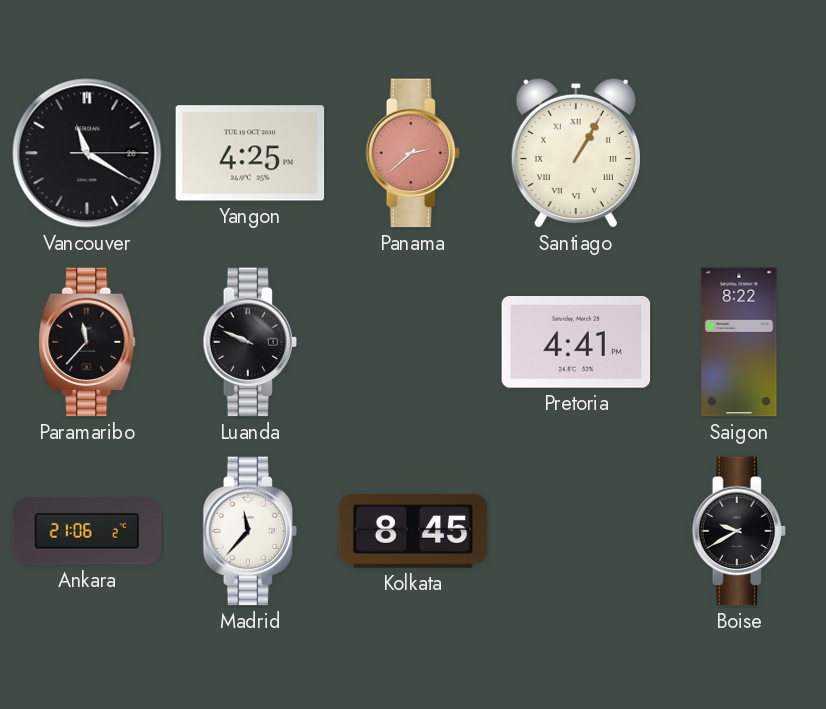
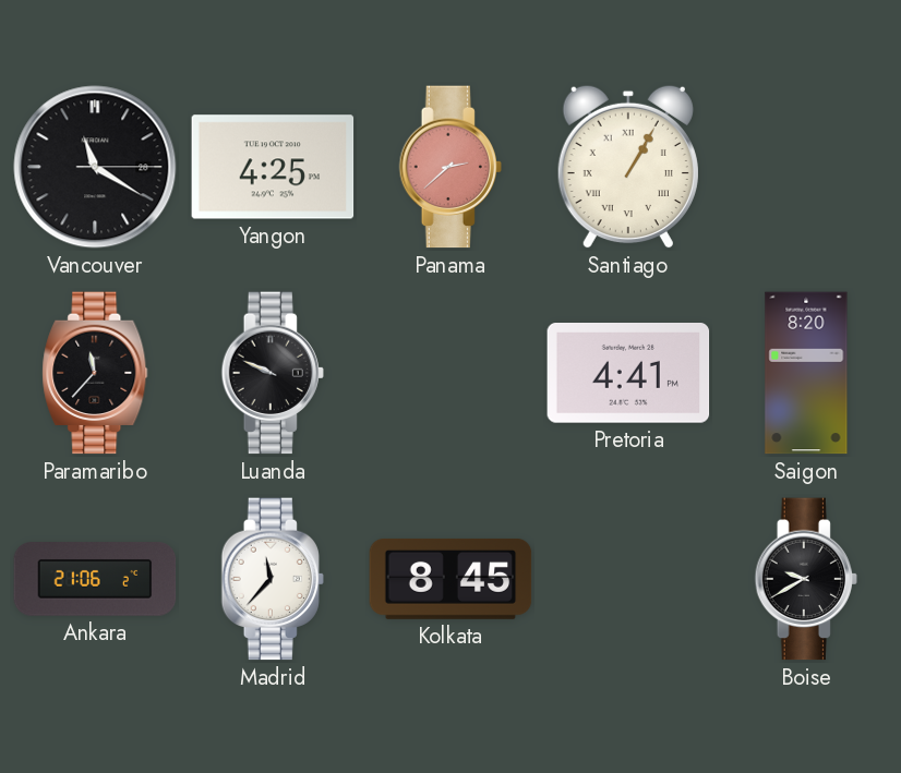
Saigon: 8:22 -> 8:20
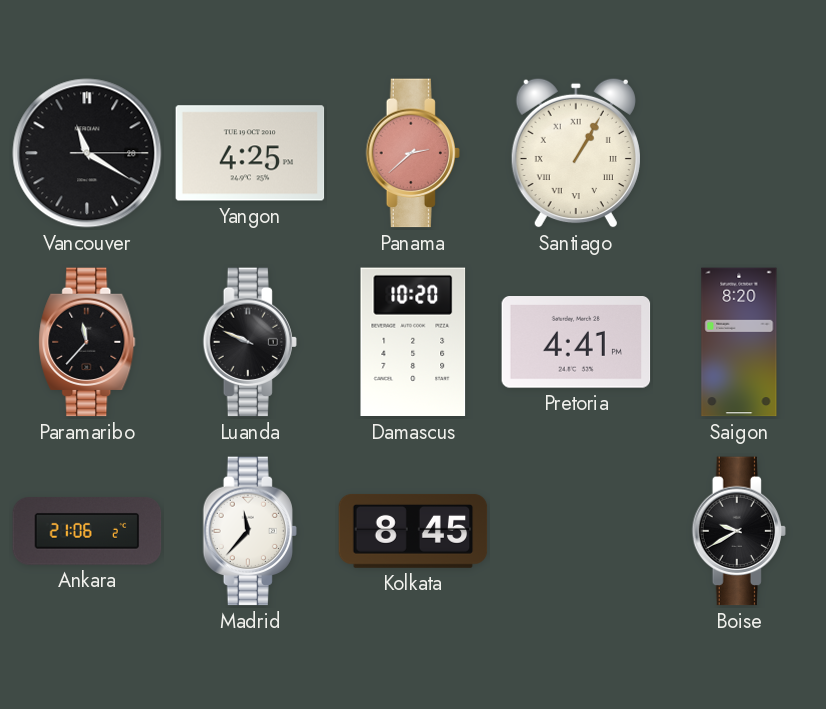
Damascus: none -> 10:20
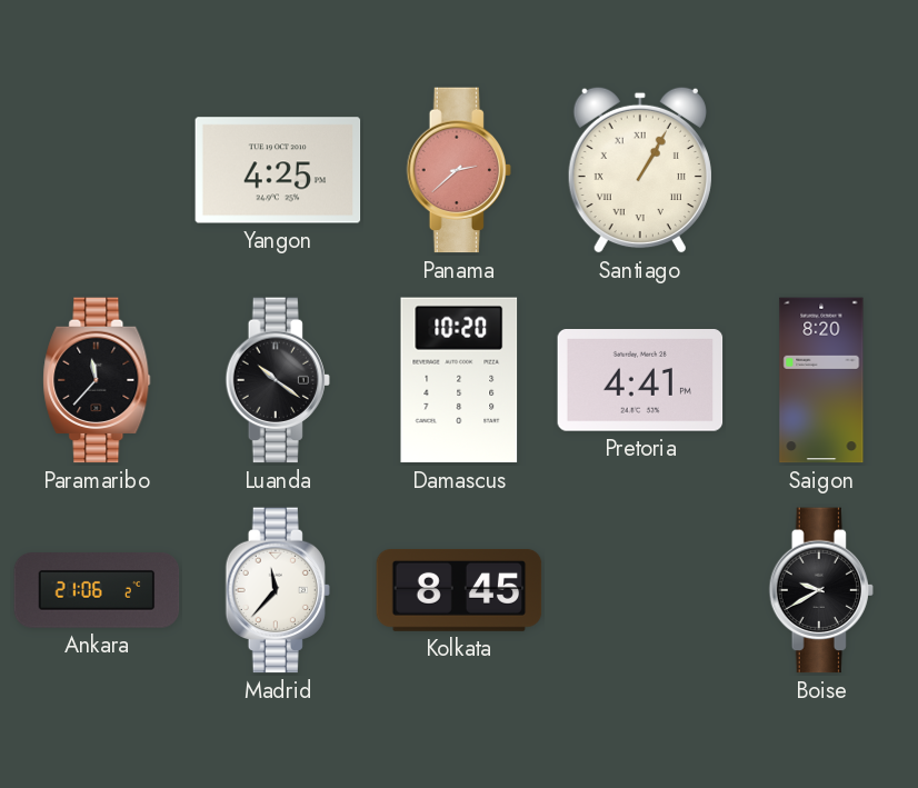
Vancouver: 11:20 -> none
Luanda: 9:49 -> 10:21
